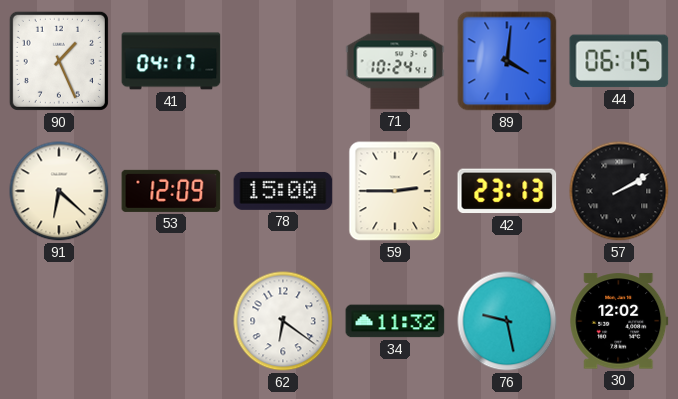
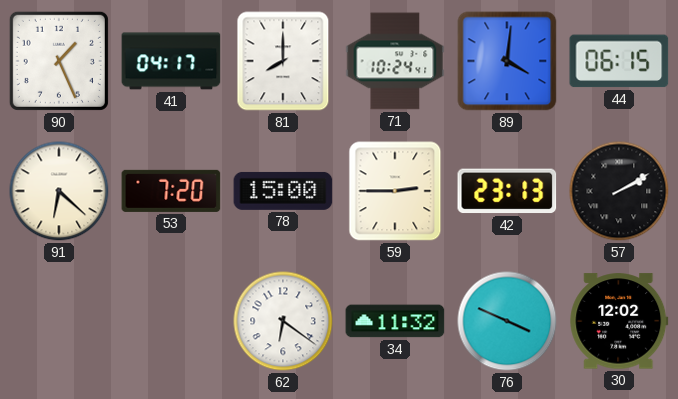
81: none -> 8:00
53: 12:09 -> 7:20
76: 9:28 -> 3:49
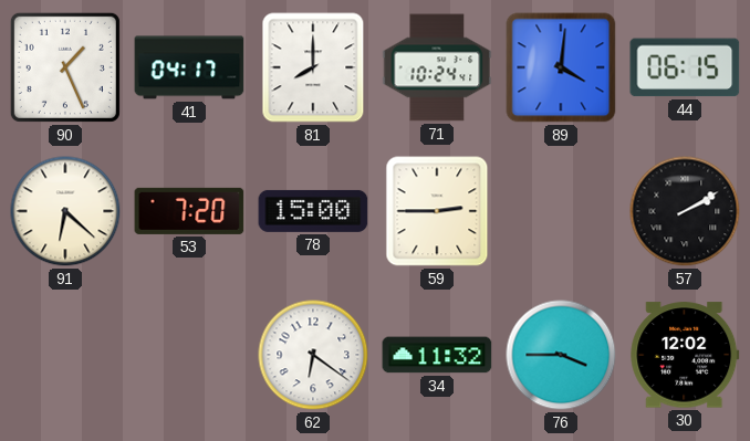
42: 23:13 -> none
76: 3:49 -> 3:45
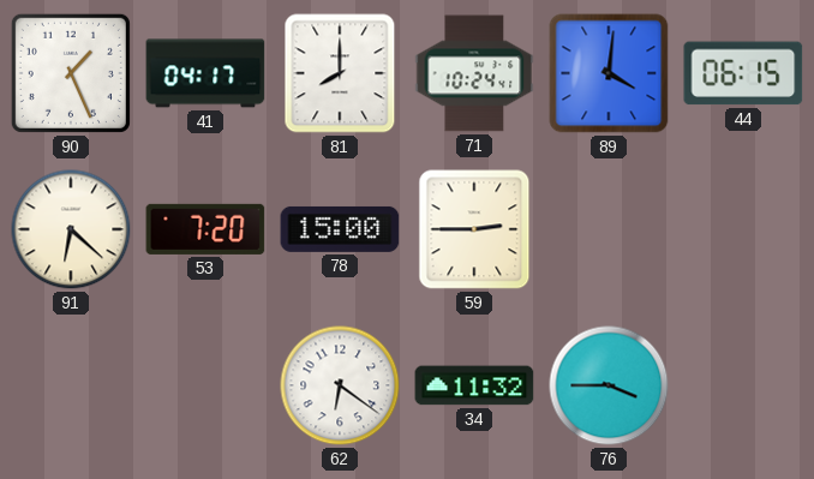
57: 2:10 -> none
30: 12:02 -> none
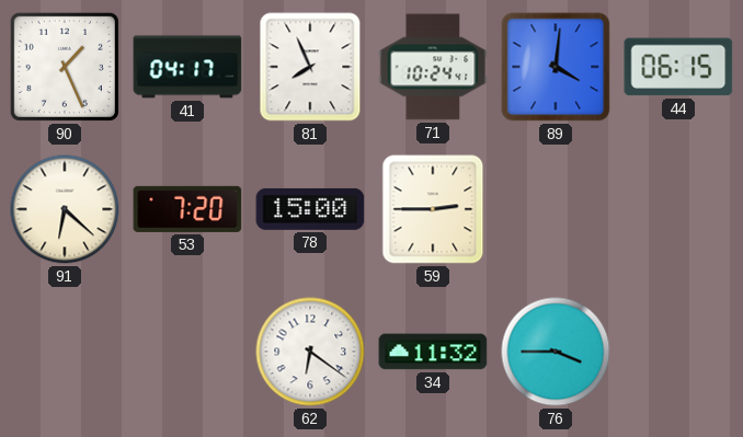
81: 8:00 -> 7:56
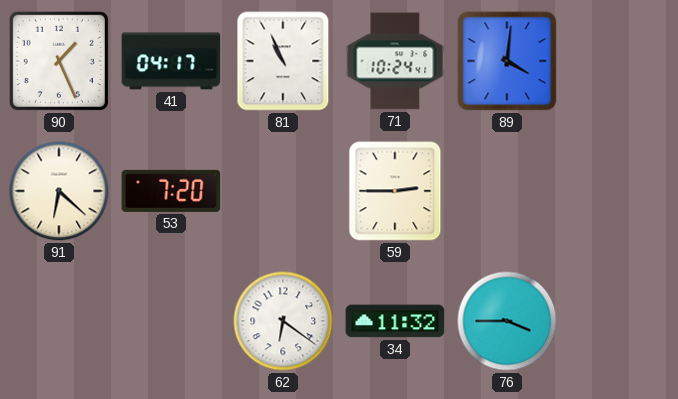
81: 7:56 -> 10:56
44: 06:15 -> none
78: 15:00 -> none
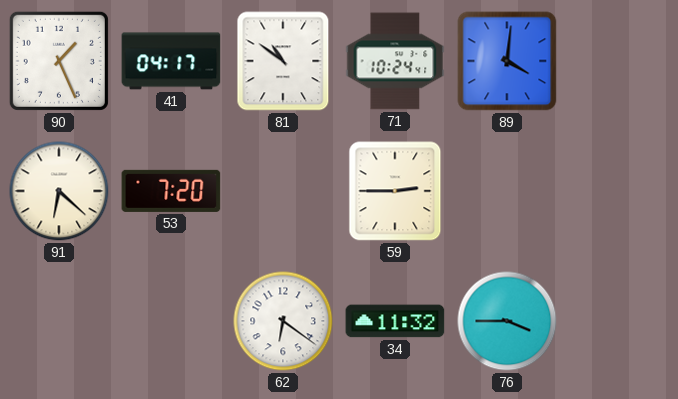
81: 10:56 -> 10:51
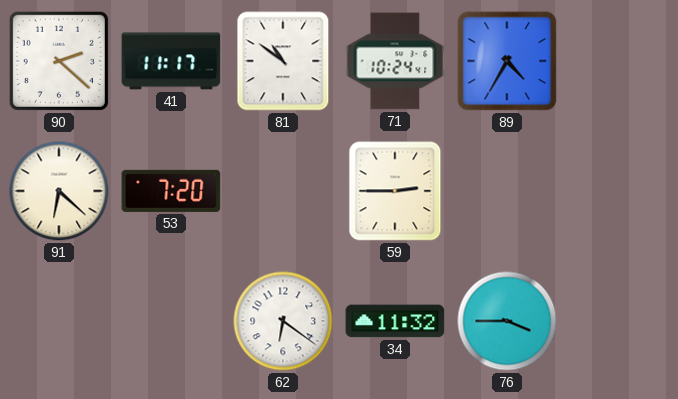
90: 1:26 -> 2:22
41: 04:17 -> 11:17
89: 4:01 -> 4:35
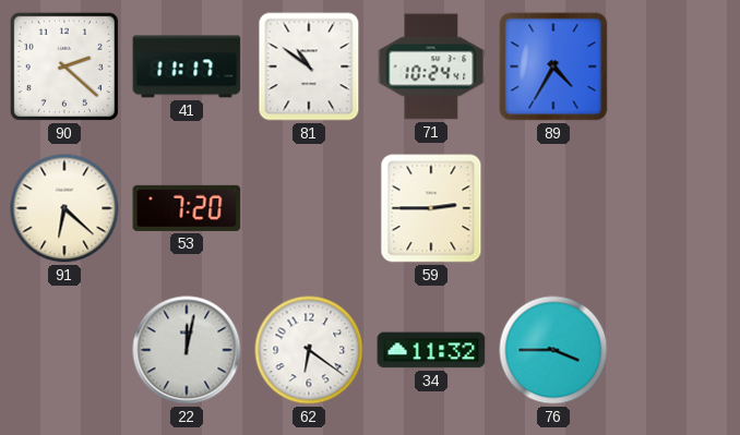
22: none -> 12:02
